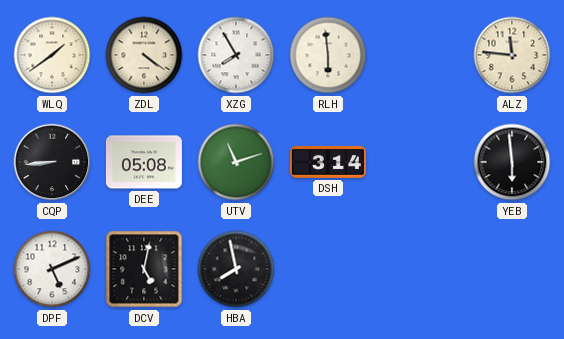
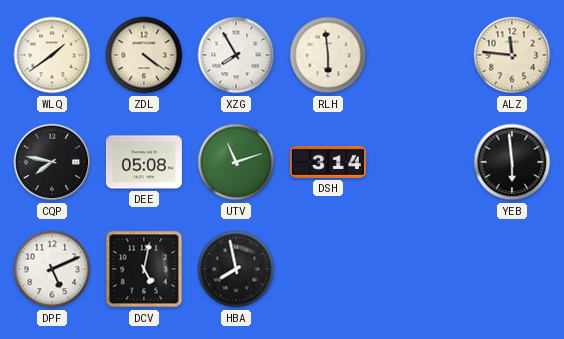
CQP: 8:44 -> 7:47
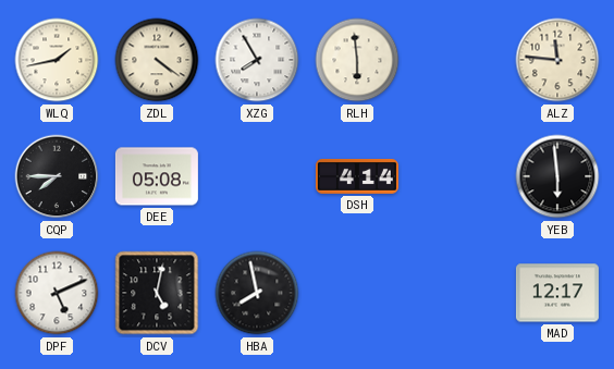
WLQ: 1:39 -> 1:43
CQP: 7:47 -> 7:45
UTV: 11:12 -> none
DSH: 3:14 -> 4:14
MAD: none -> 12:17
